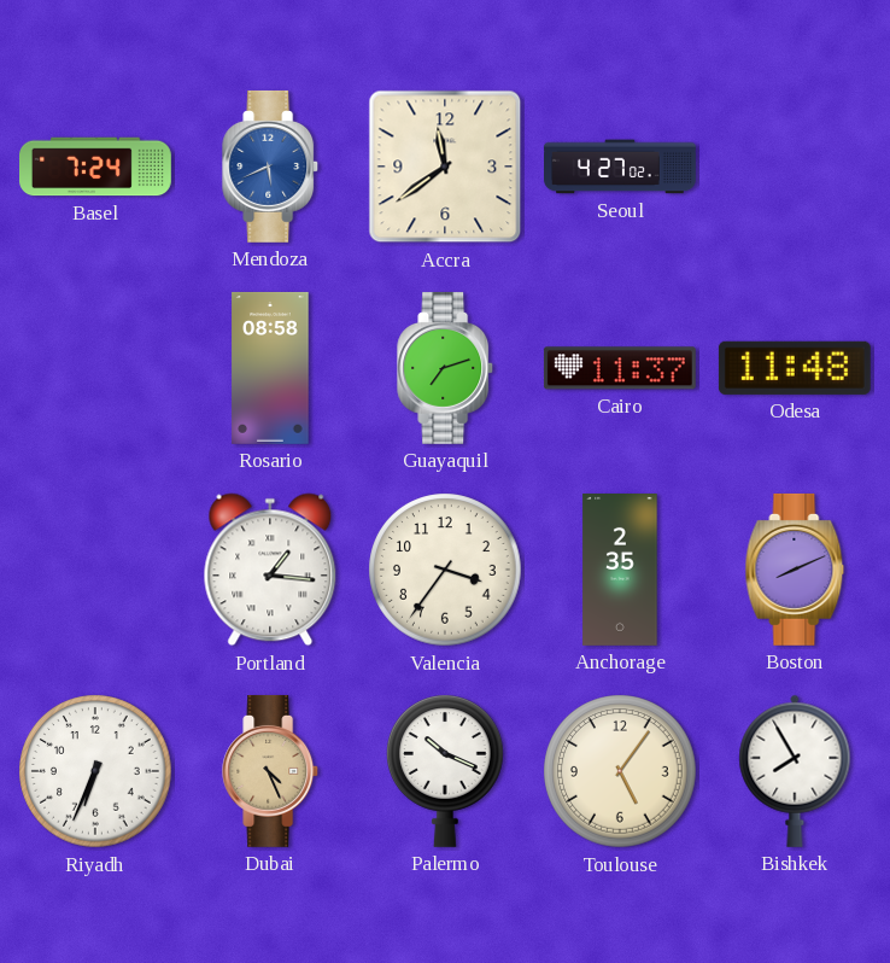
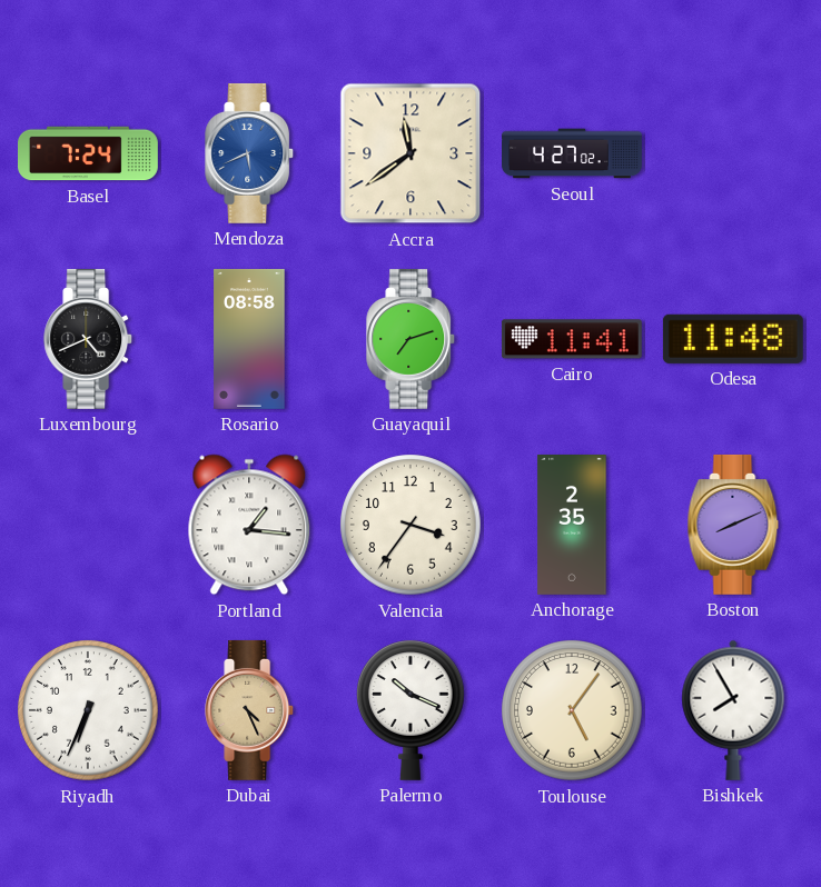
Luxembourg: none -> 4:41
Cairo: 11:37 -> 11:41
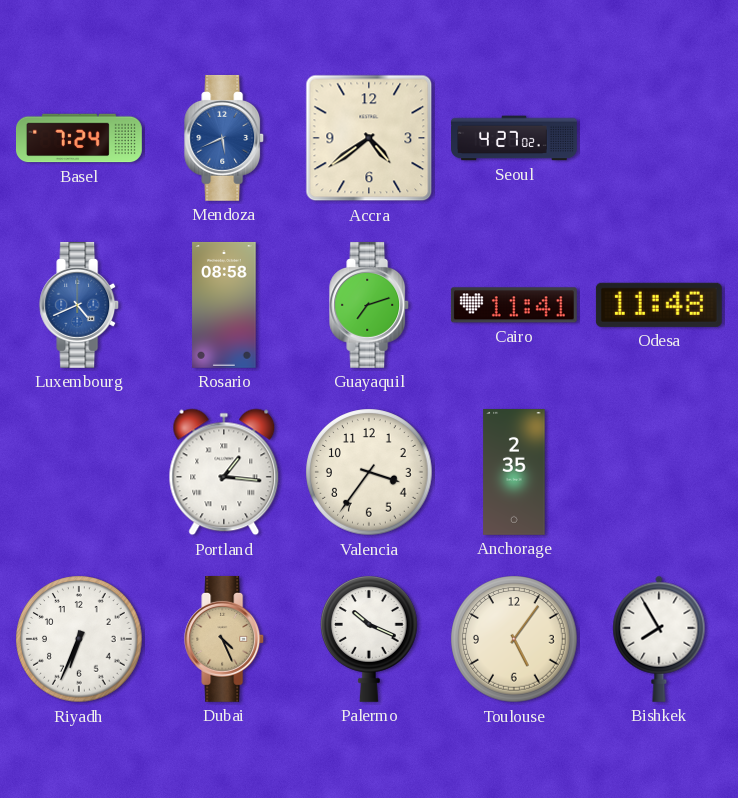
Accra: 11:39 -> 4:39
Luxembourg dial: black -> blue
Boston: 8:11 -> none
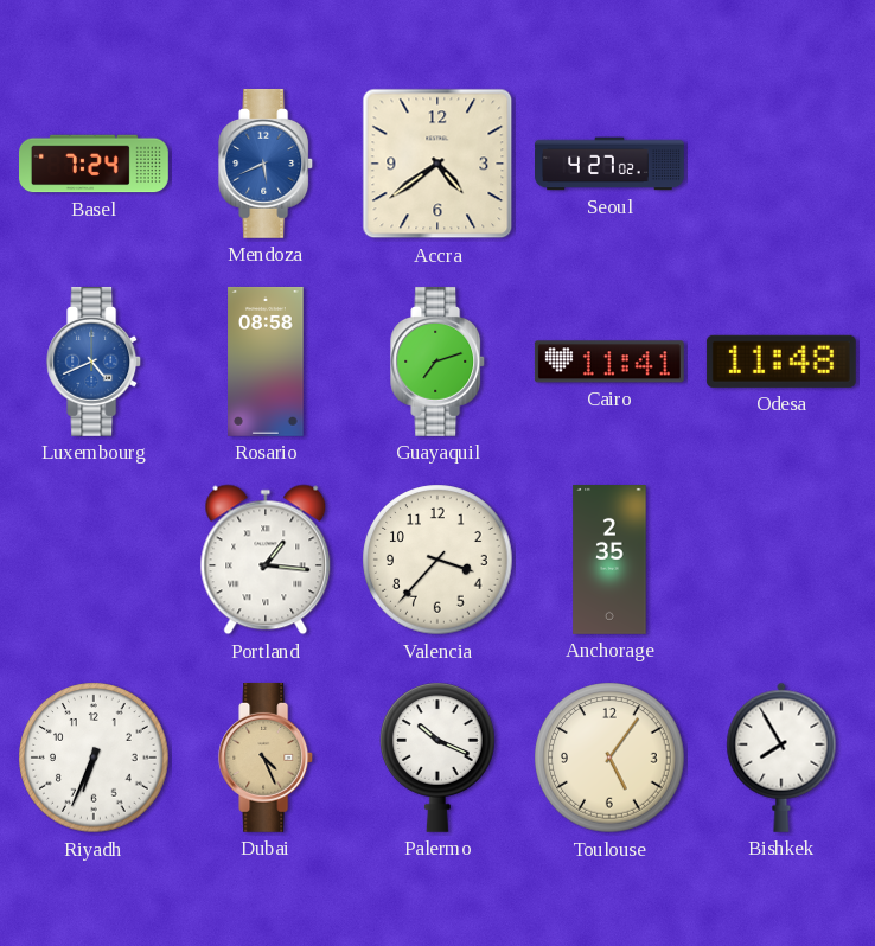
Valencia: 3:36 -> 3:37
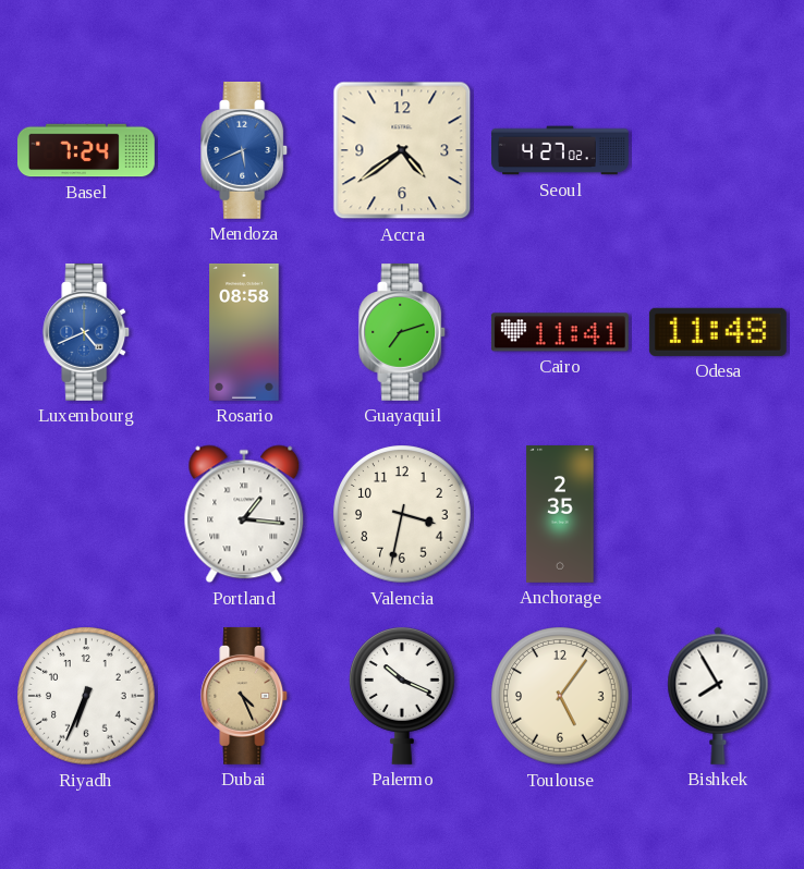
Valencia: 3:37 -> 3:32
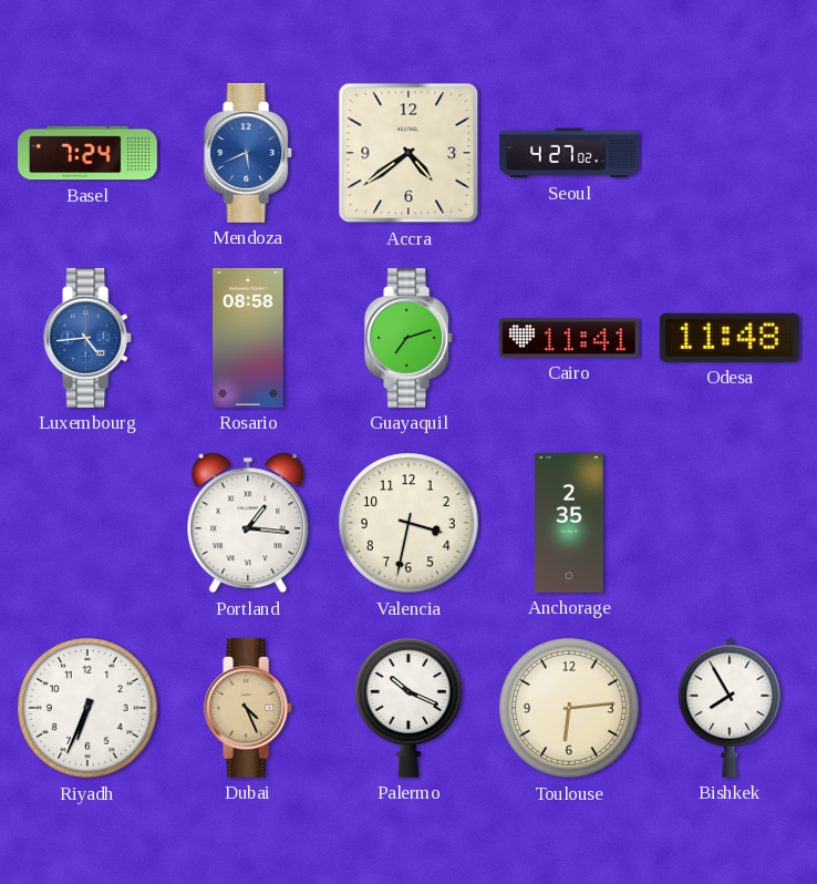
Luxembourg: 4:41 -> 4:44
Toulouse: 5:06 -> 6:14
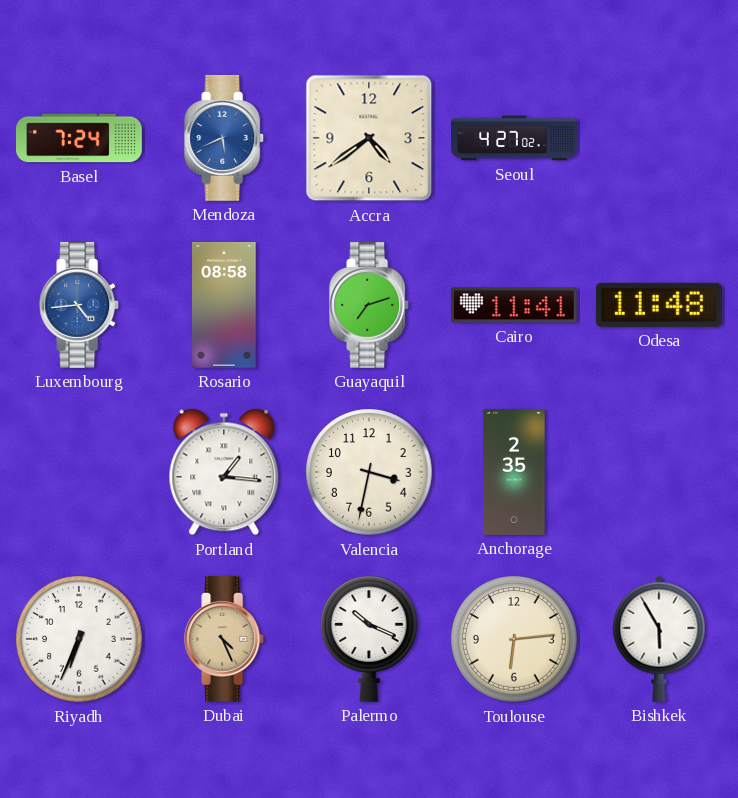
Bishkek: 7:55 -> 5:55
